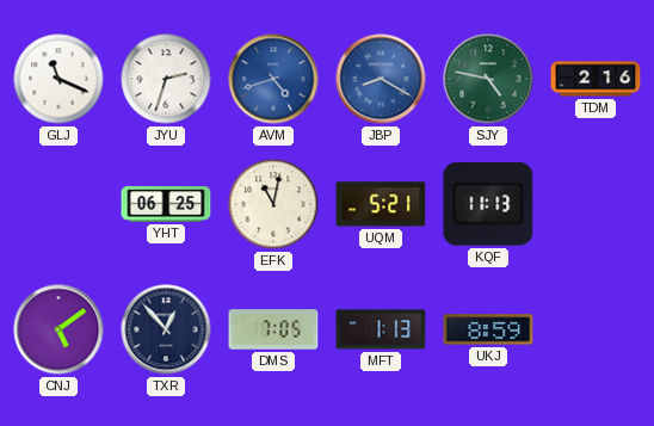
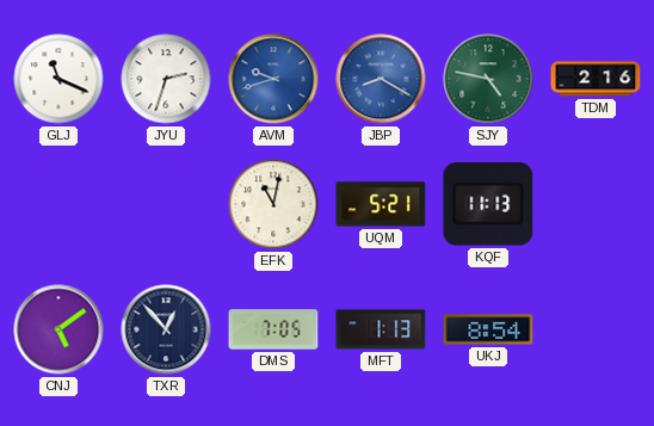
AVM: 4:42 -> 9:42
YHT: 06:25 -> none
UKJ: 8:59 -> 8:54
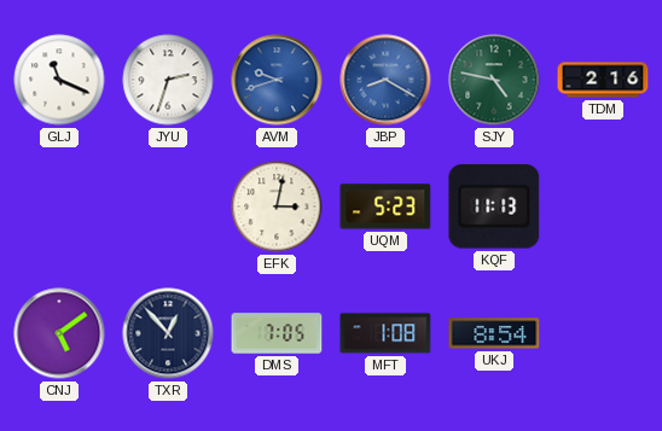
EFK: 11:02 -> 3:02
UQM: 5:21 -> 5:23
MFT: 1:13 -> 1:08
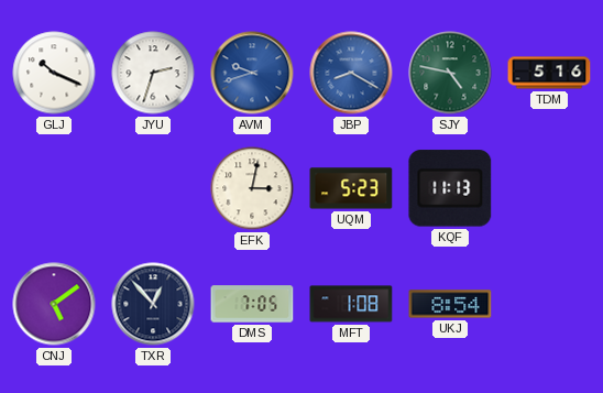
GLJ: 11:19 -> 10:19
TDM: 2:16 -> 5:16
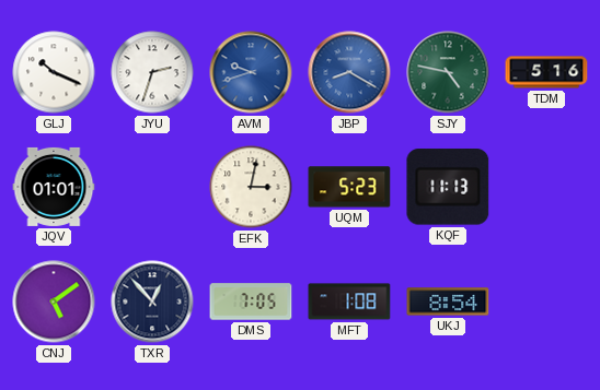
JQV: none -> 01:01
